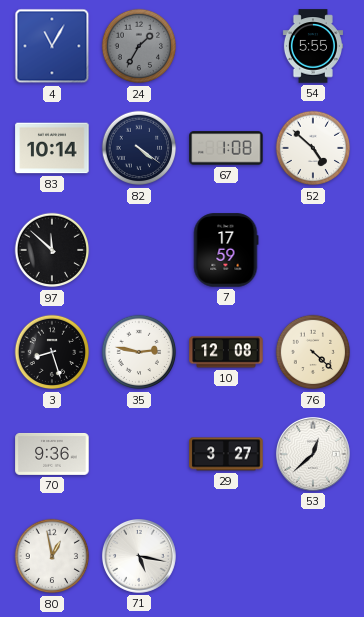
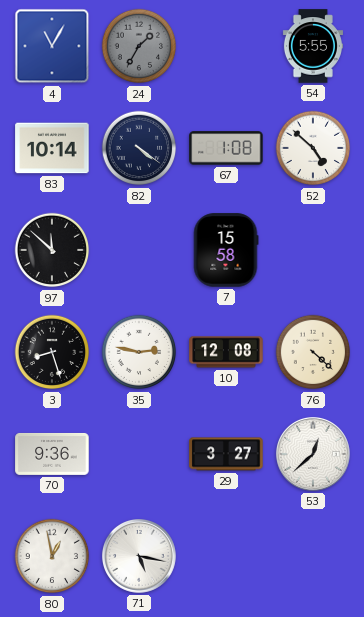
7: 17:59 -> 15:58
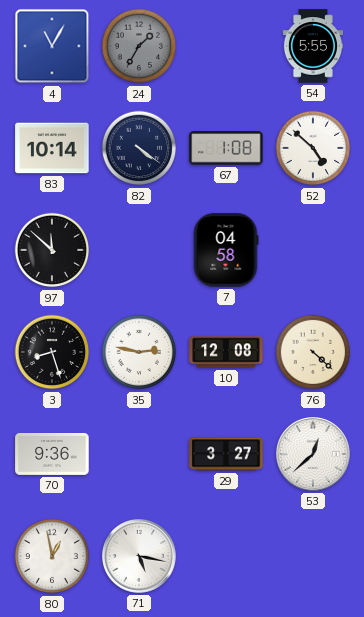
7: 15:58 -> 04:58
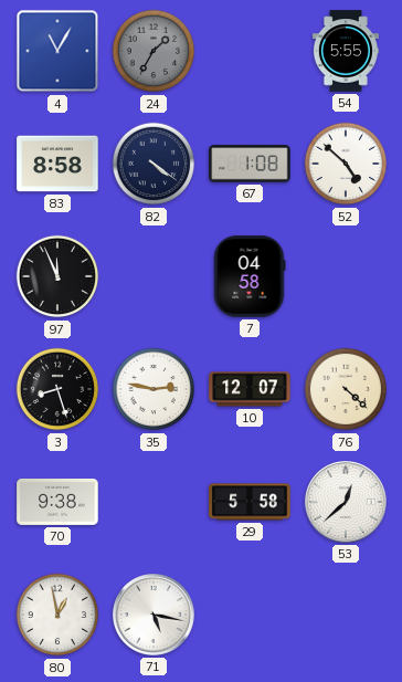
83: 10:14 -> 8:58
97: 11:52 -> 11:56
10: 12:08 -> 12:07
70: 9:36 -> 9:38
29: 3:27 -> 5:58
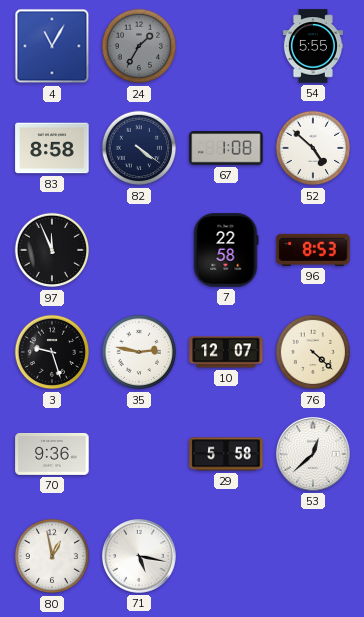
7: 04:58 -> 22:58
96: none -> 8:53
3: 8:27 -> 9:27
70: 9:38 -> 9:36
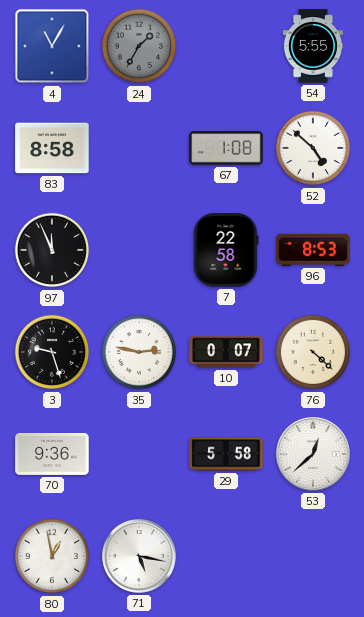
82: 4:21 -> none
10: 12:07 -> 0:07
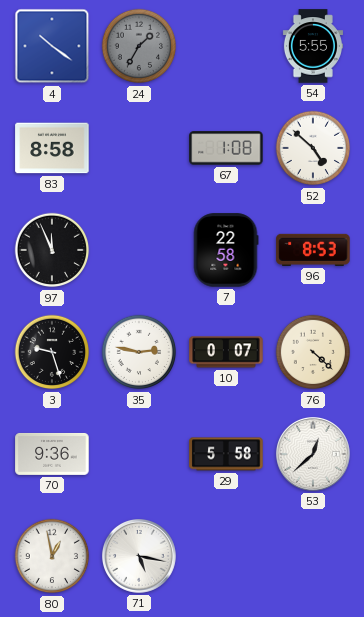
4: 11:05 -> 10:21
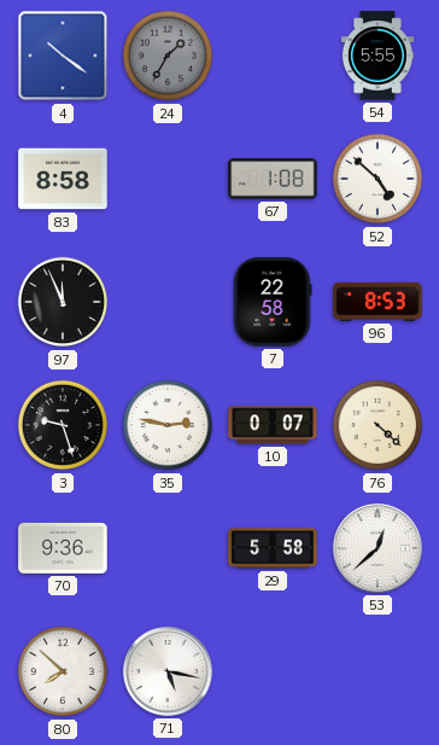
80: 12:58 -> 7:52
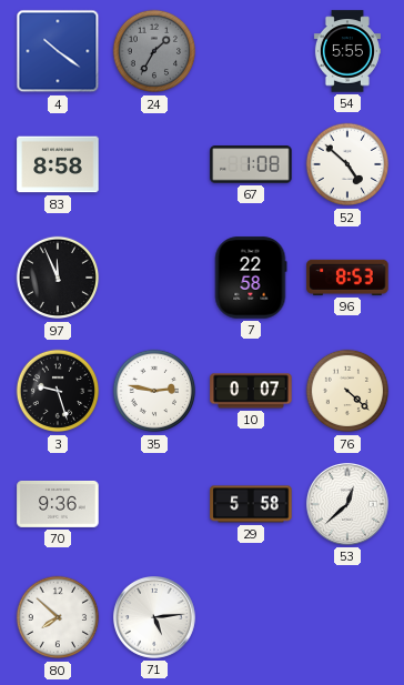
71: 5:17 -> 5:14
